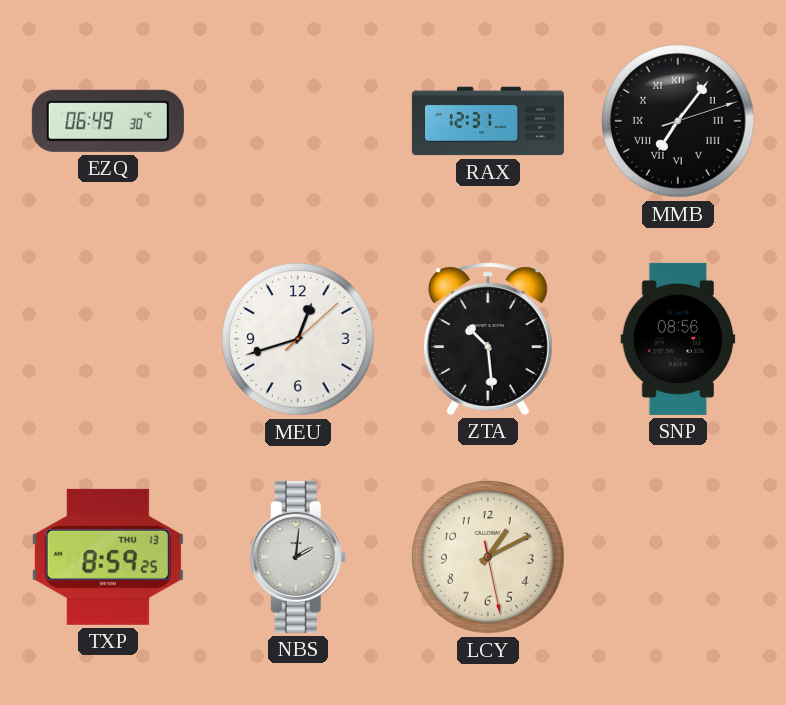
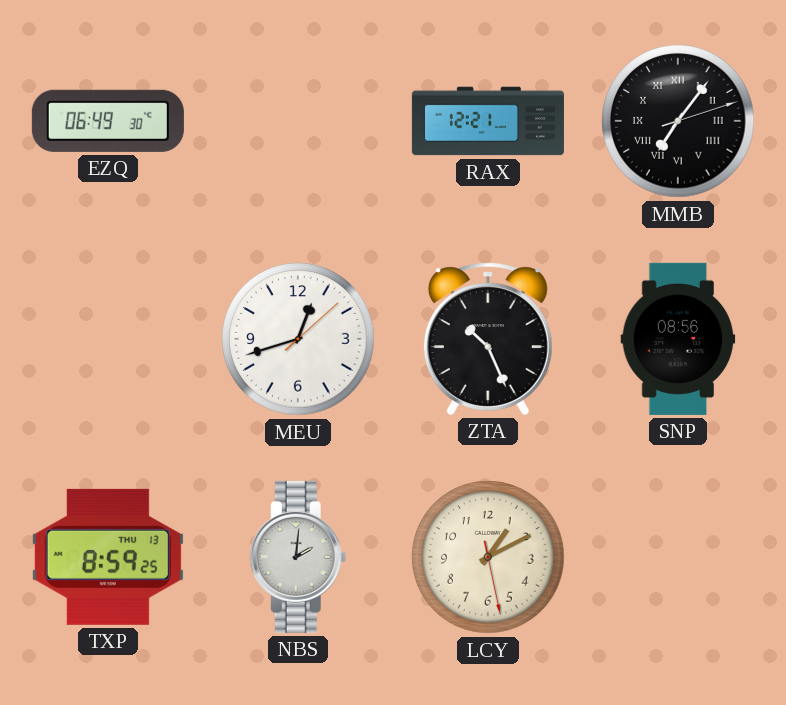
RAX: 12:31 -> 12:21
ZTA: 10:29 -> 10:26
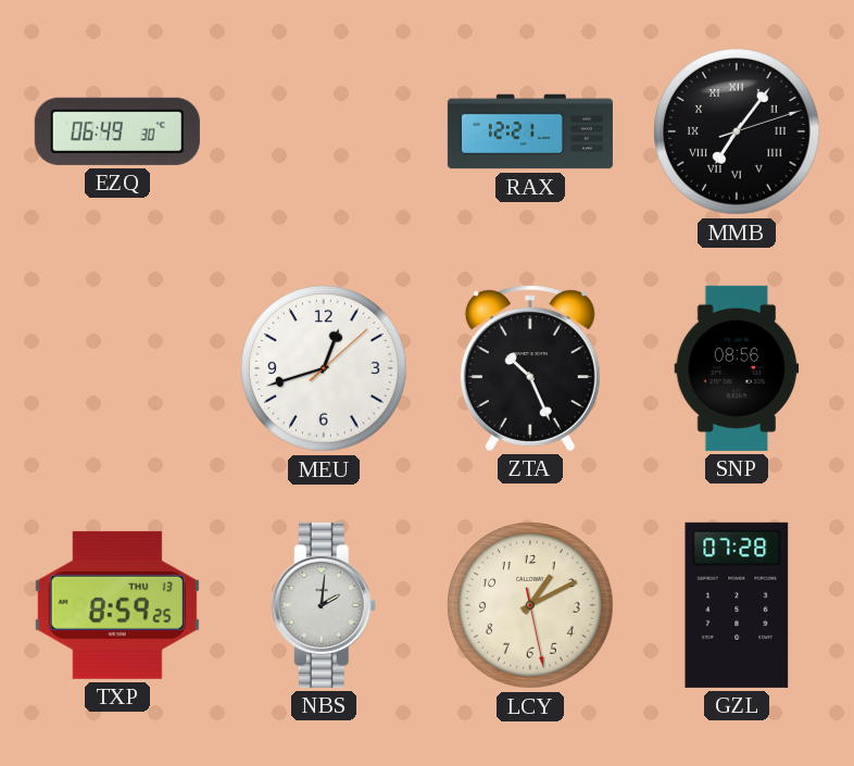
GZL: none -> 07:28
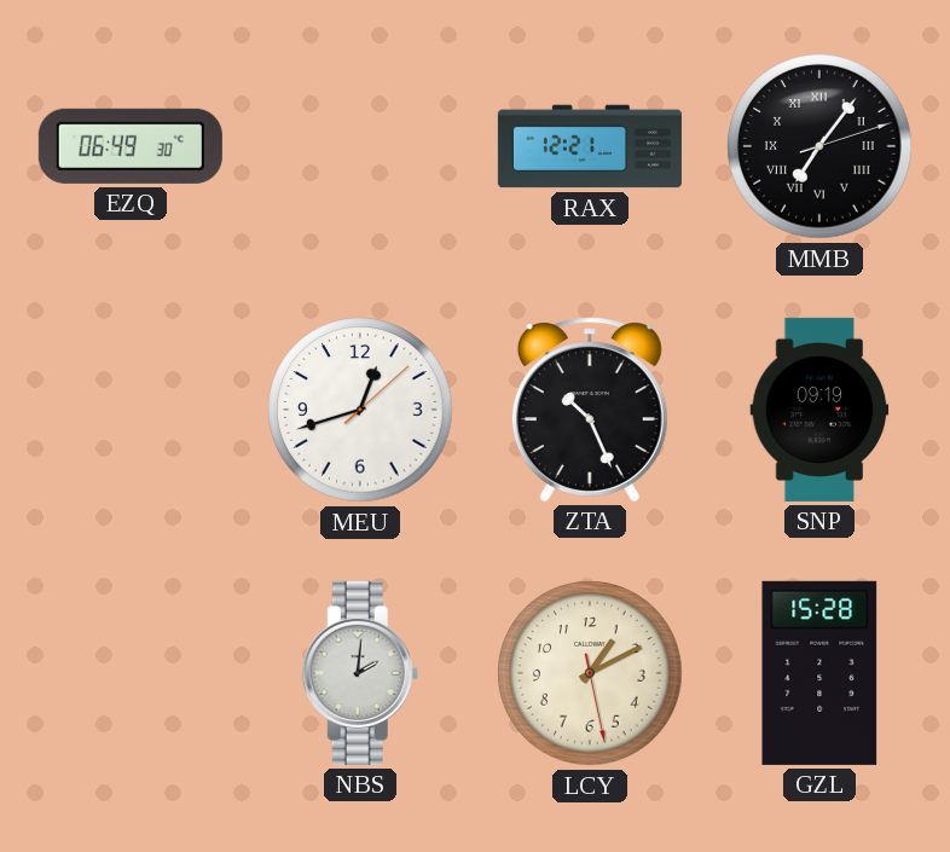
SNP: 08:56 -> 09:19
TXP: 8:59 -> none
GZL: 07:28 -> 15:28
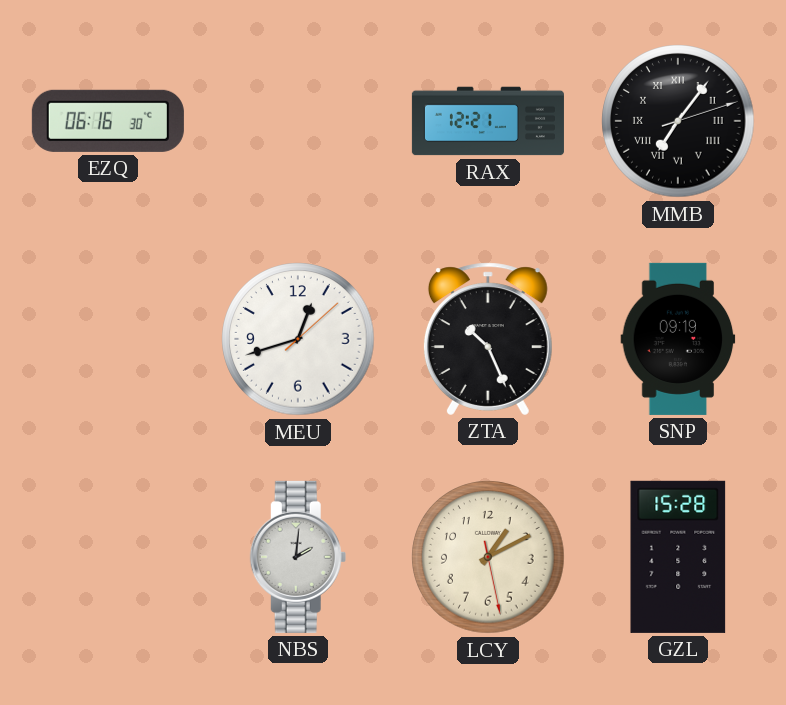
EZQ: 06:49 -> 06:16
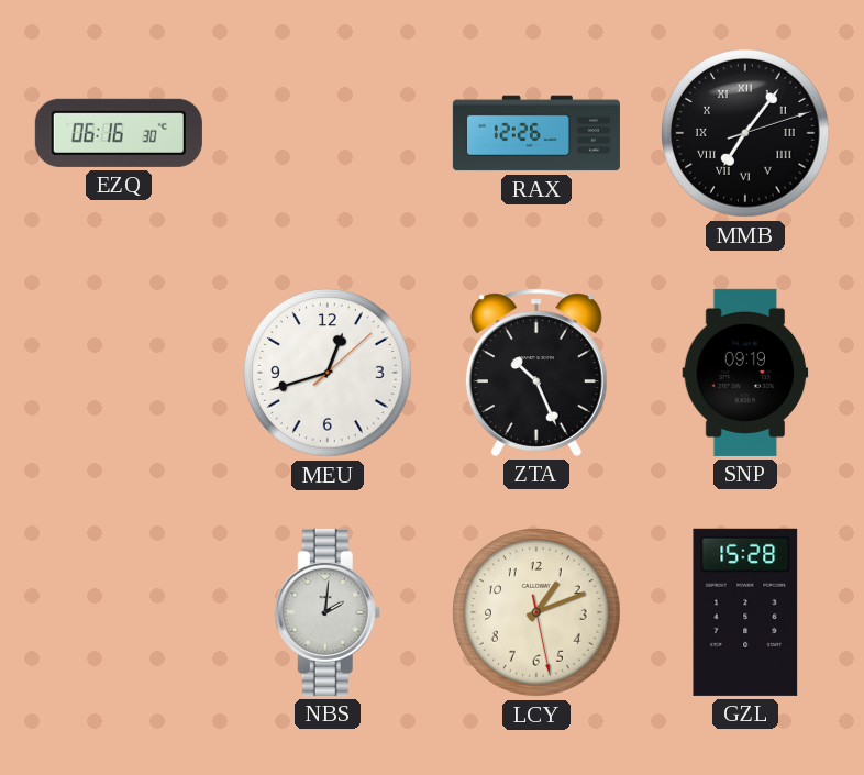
RAX: 12:21 -> 12:26
LCY: 1:10 -> 1:11
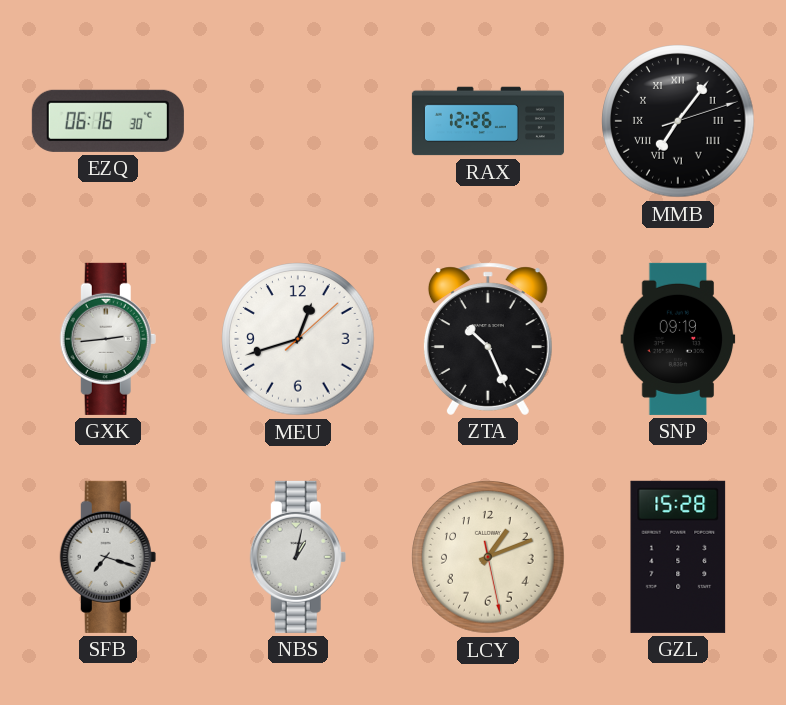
GXK: none -> 2:44
SFB: none -> 7:18
NBS: 2:01 -> 1:02
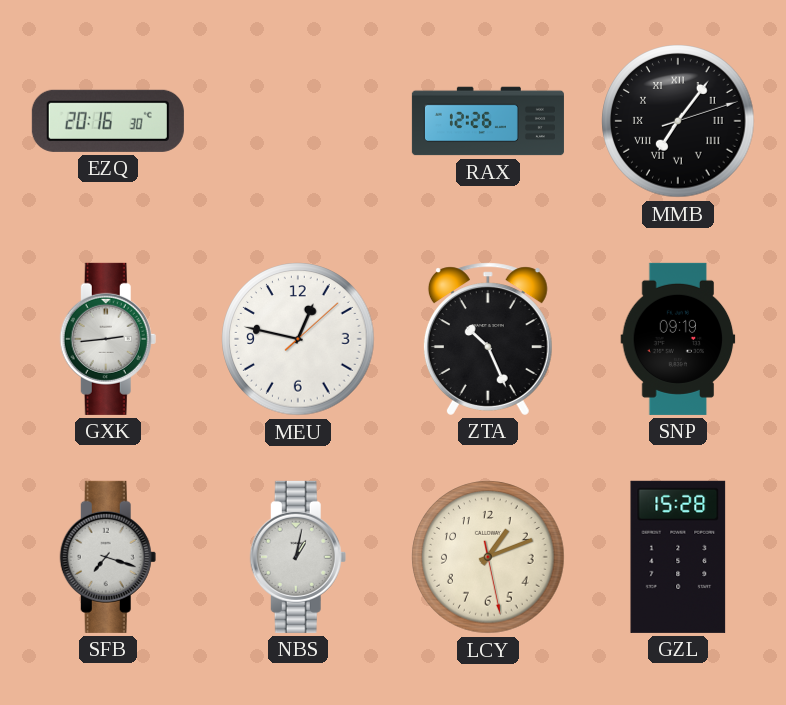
EZQ: 06:16 -> 20:16
MEU: 12:42 -> 12:47
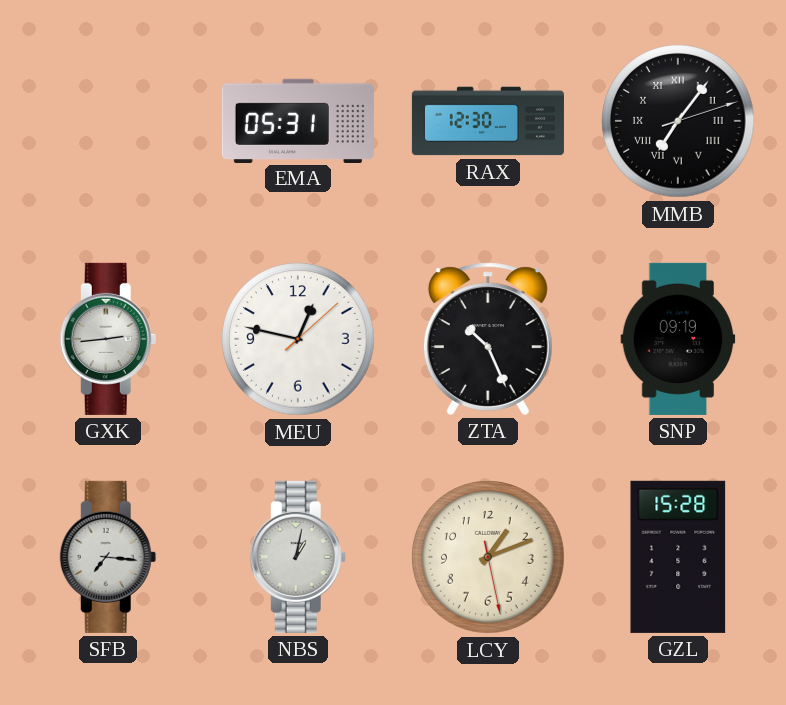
EZQ: 20:16 -> none
EMA: none -> 05:31
RAX: 12:26 -> 12:30
SFB: 7:18 -> 7:16
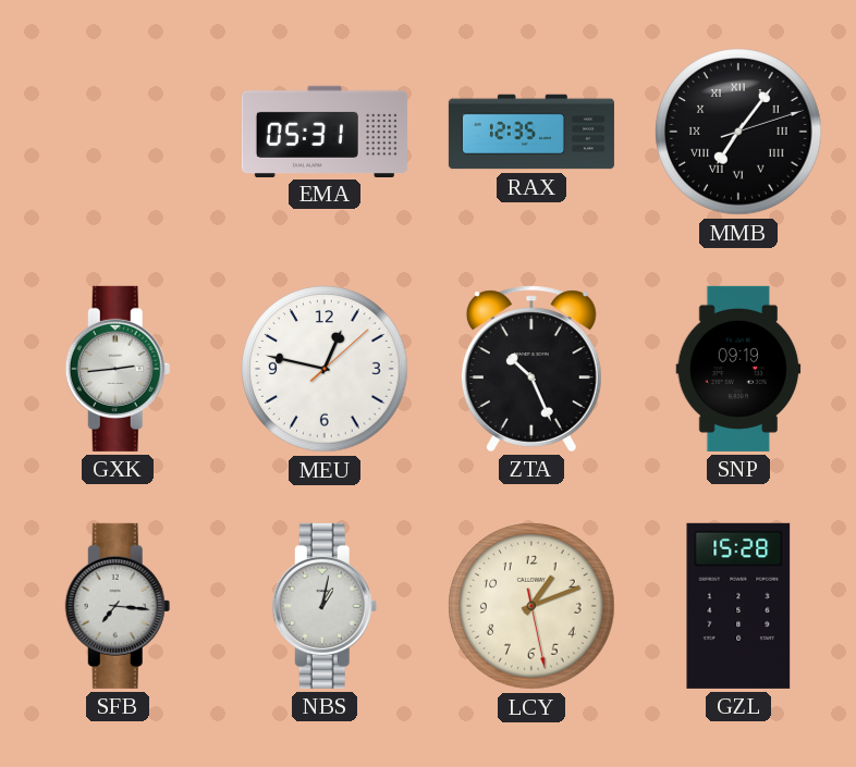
RAX: 12:30 -> 12:35
